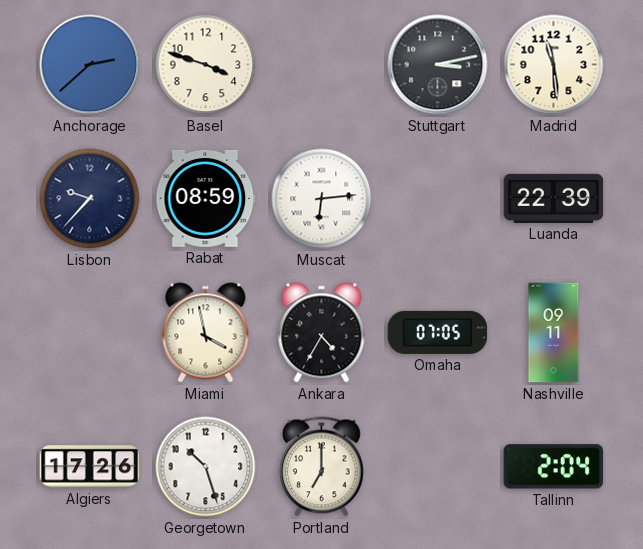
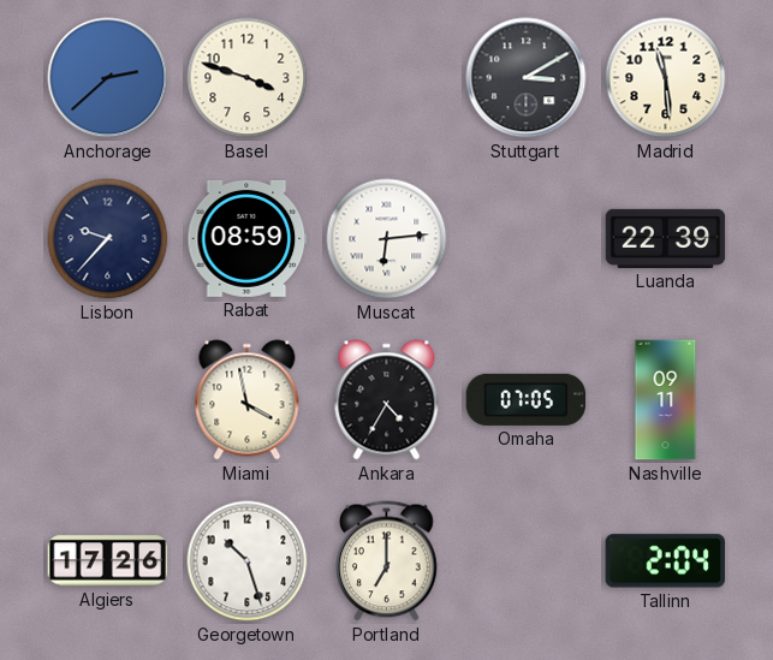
Stuttgart: 3:13 -> 3:10
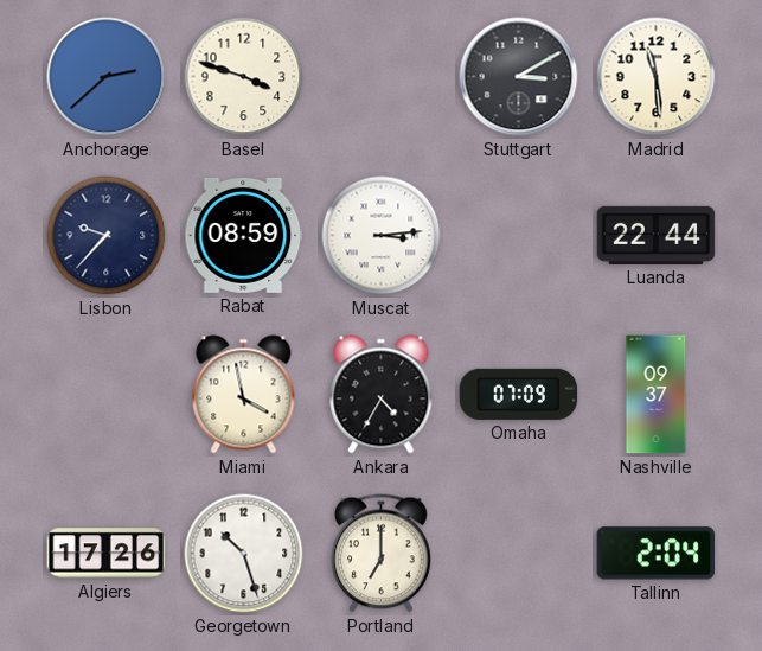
Muscat: 6:14 -> 3:14
Luanda: 22:39 -> 22:44
Omaha: 07:05 -> 07:09
Nashville: 09:11 -> 09:37
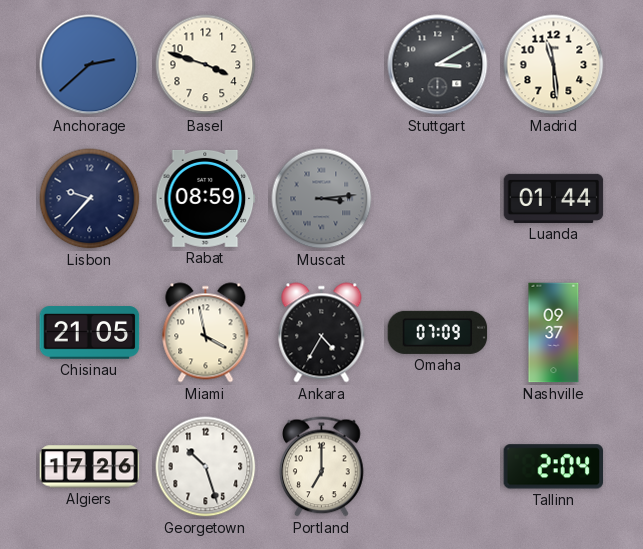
Muscat dial: white -> grey
Luanda: 22:44 -> 01:44
Chisinau: none -> 21:05
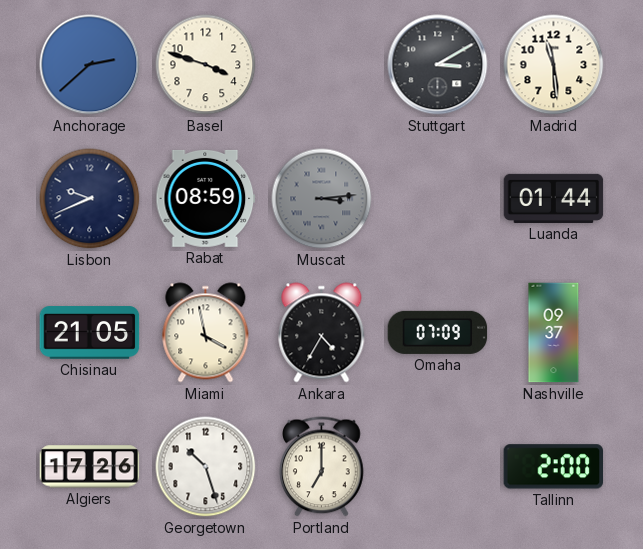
Lisbon: 9:37 -> 9:41
Tallinn: 2:04 -> 2:00
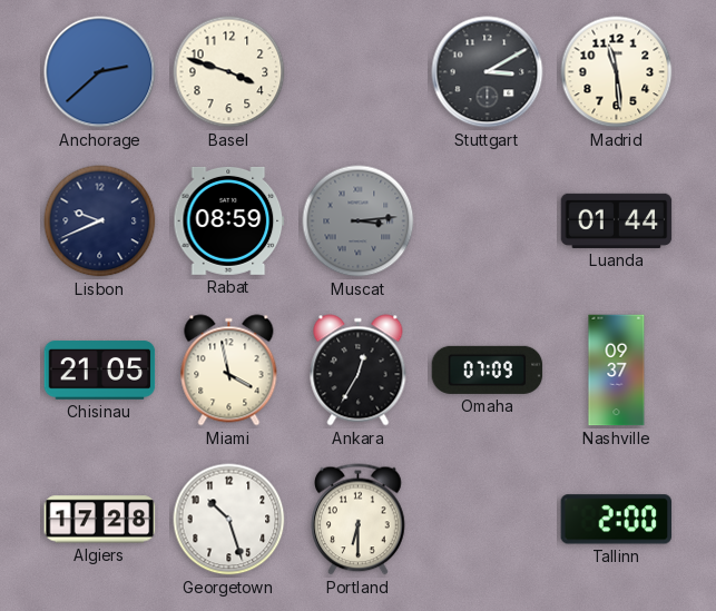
Ankara: 4:35 -> 12:35
Algiers: 17:26 -> 17:28
Portland: 7:00 -> 6:30
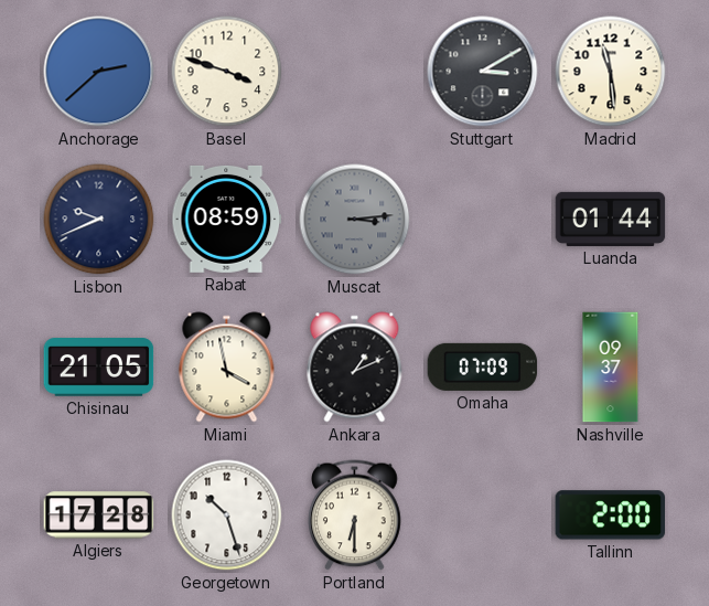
Ankara: 12:35 -> 1:11
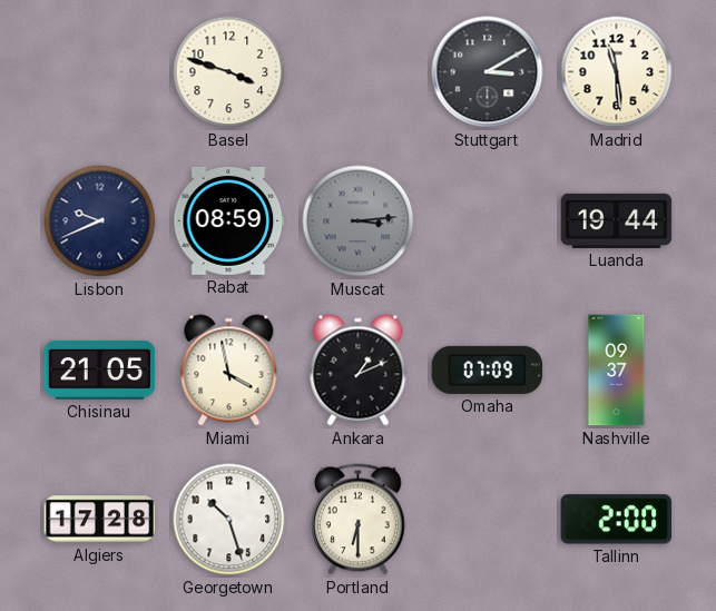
Anchorage: 2:38 -> none
Luanda: 01:44 -> 19:44
